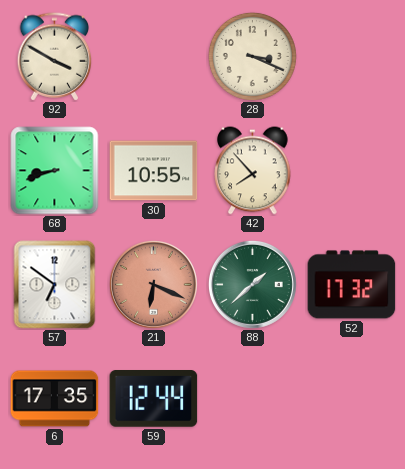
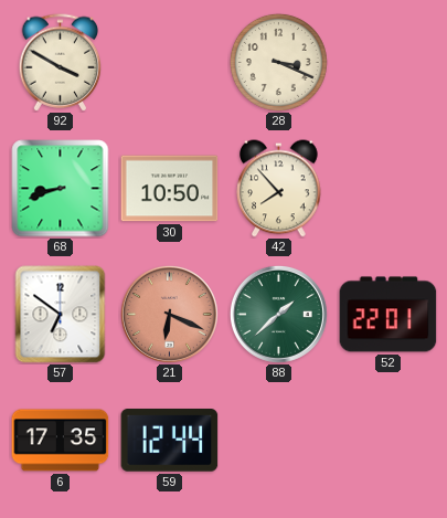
30: 10:55 -> 10:50
52: 17:32 -> 22:01
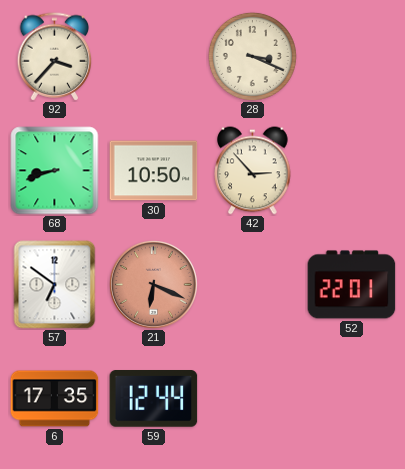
92: 3:50 -> 3:37
42: 7:53 -> 2:53
88: 1:38 -> none
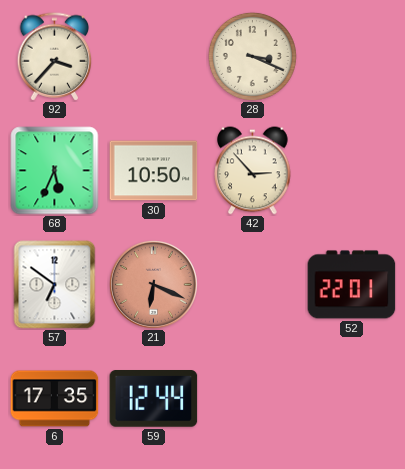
68: 8:42 -> 5:34
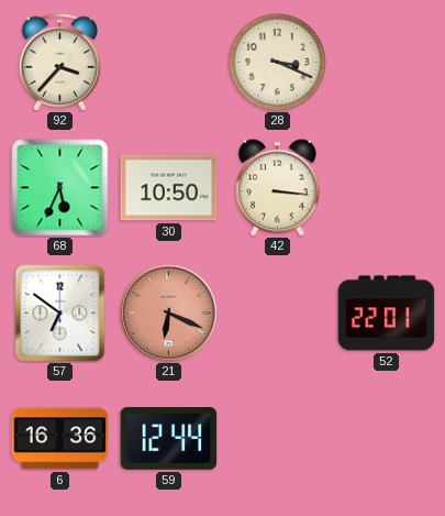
42: 2:53 -> 3:16
6: 17:35 -> 16:36
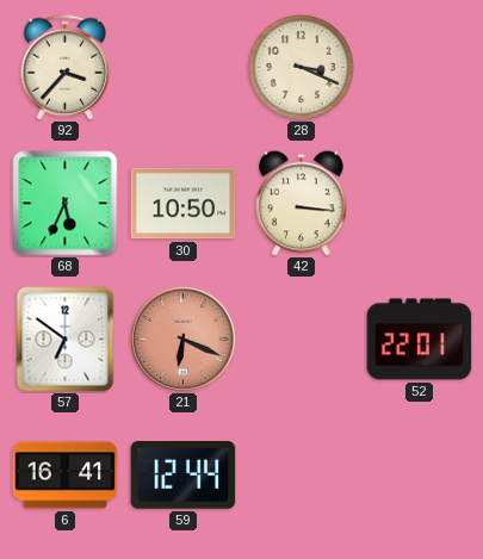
6: 16:36 -> 16:41
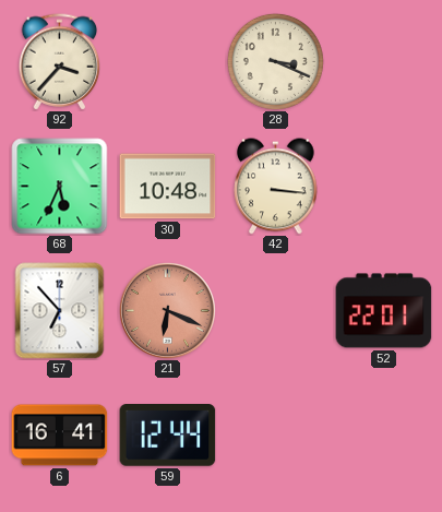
30: 10:50 -> 10:48
57: 6:51 -> 6:53
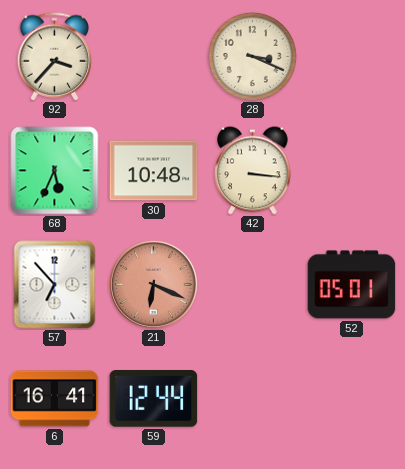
52: 22:01 -> 05:01
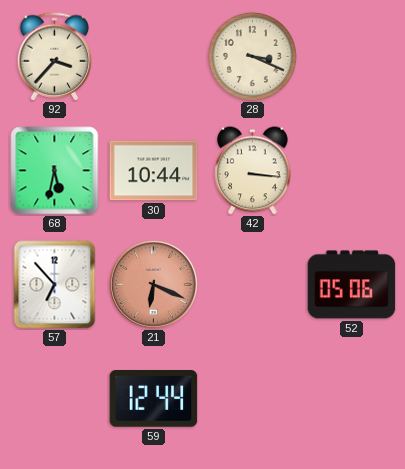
68: 5:34 -> 5:32
30: 10:48 -> 10:44
52: 05:01 -> 05:06
6: 16:41 -> none
